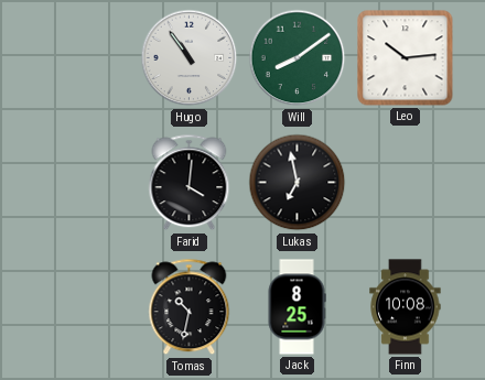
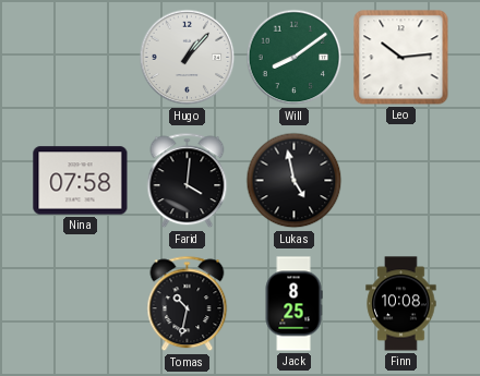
Hugo: 10:54 -> 1:07
Nina: none -> 07:58
Lukas: 6:58 -> 4:58
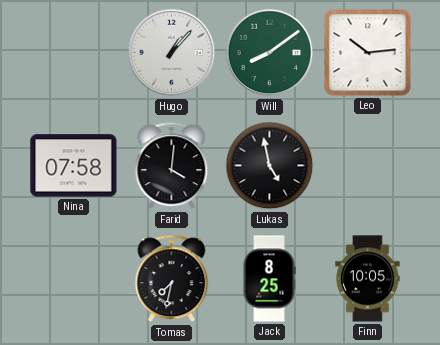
Tomas: 10:32 -> 7:32
Finn: 10:08 -> 10:05
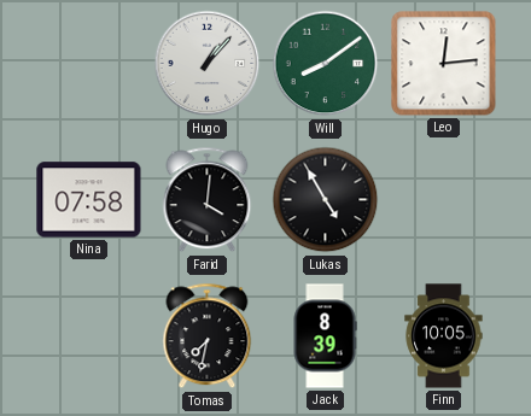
Leo: 10:14 -> 12:14
Lukas: 4:58 -> 4:55
Jack: 8:25 -> 8:39
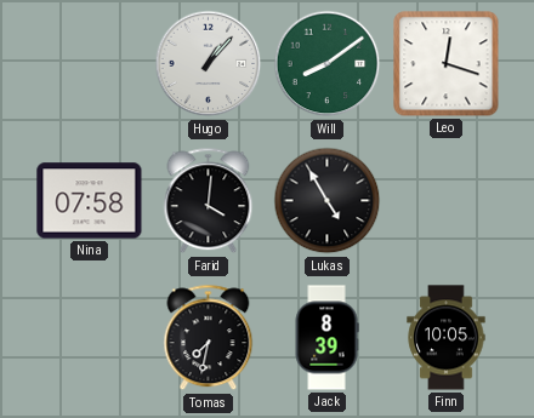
Leo: 12:14 -> 12:18
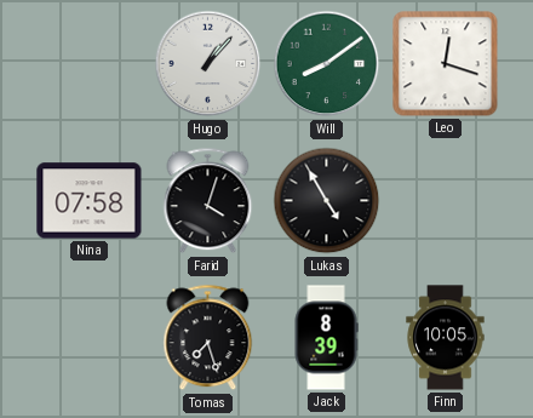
Farid: 4:01 -> 4:03
Tomas: 7:32 -> 7:27
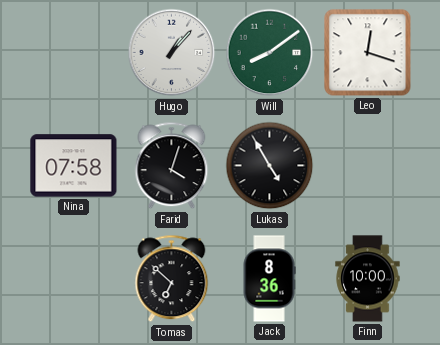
Tomas: 7:27 -> 6:52
Jack: 8:39 -> 8:36
Finn: 10:05 -> 10:00
